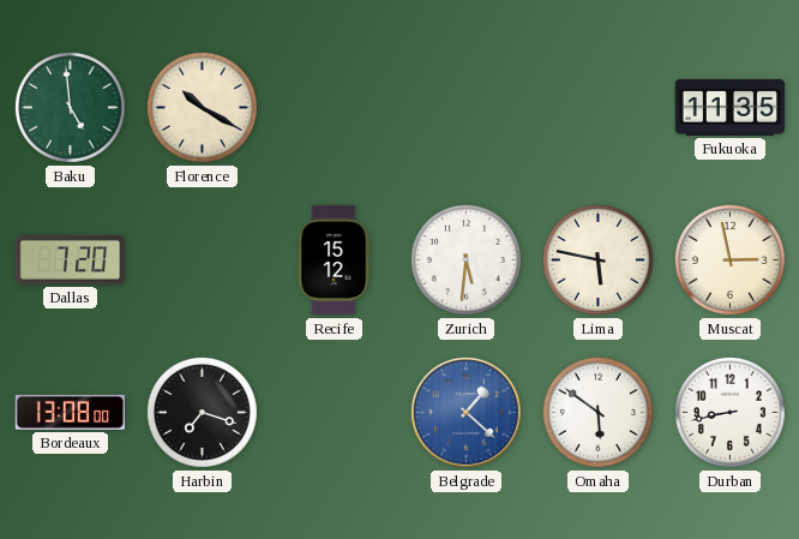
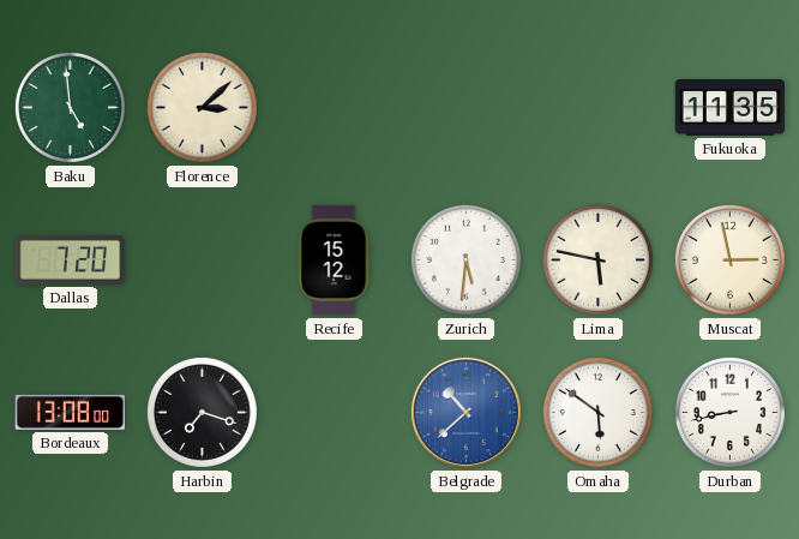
Florence: 10:20 -> 3:08
Belgrade: 1:22 -> 10:38
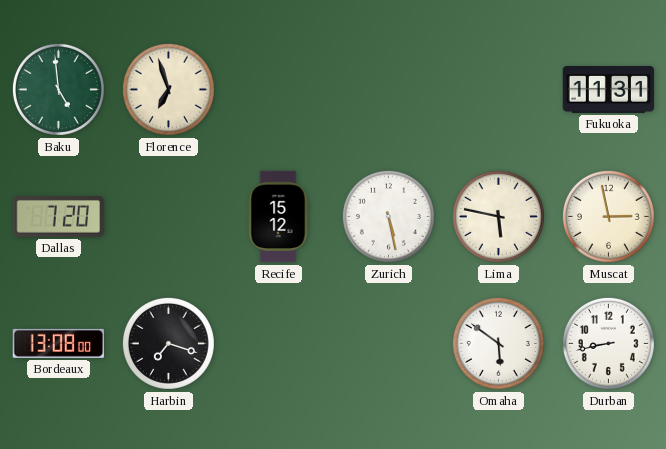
Florence: 3:08 -> 6:57
Fukuoka: 11:35 -> 11:31
Zurich: 5:31 -> 5:28
Belgrade: 10:38 -> none
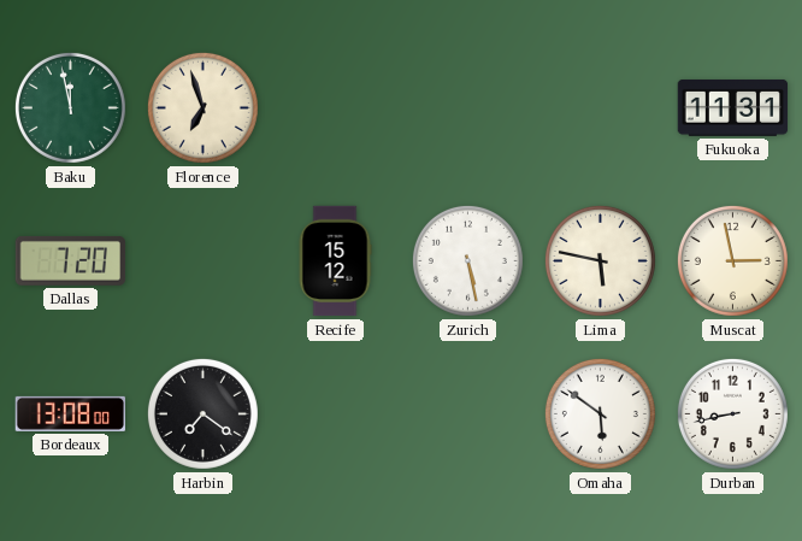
Baku: 4:59 -> 11:58
Harbin: 7:18 -> 7:21
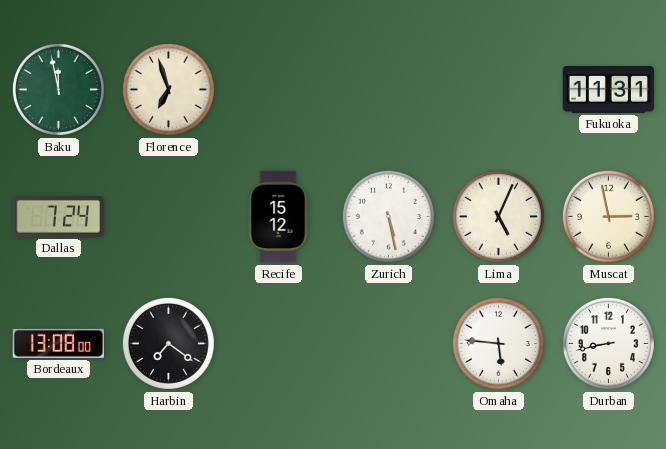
Dallas: 7:20 -> 7:24
Lima: 5:47 -> 5:04
Omaha: 5:51 -> 5:46
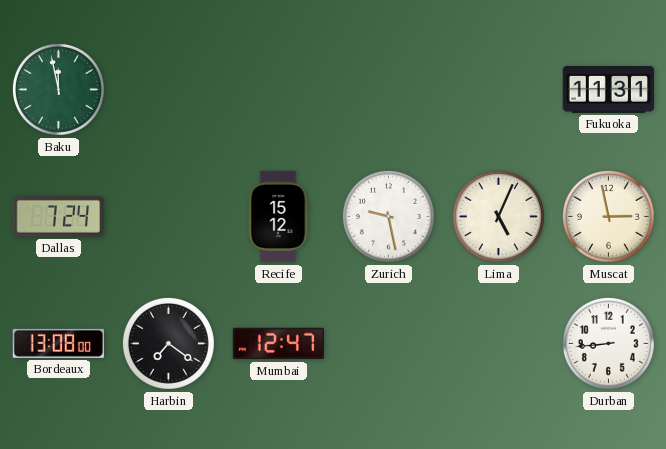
Florence: 6:57 -> none
Zurich: 5:28 -> 9:28
Mumbai: none -> 12:47
Omaha: 5:46 -> none
Durban: 8:43 -> 8:44
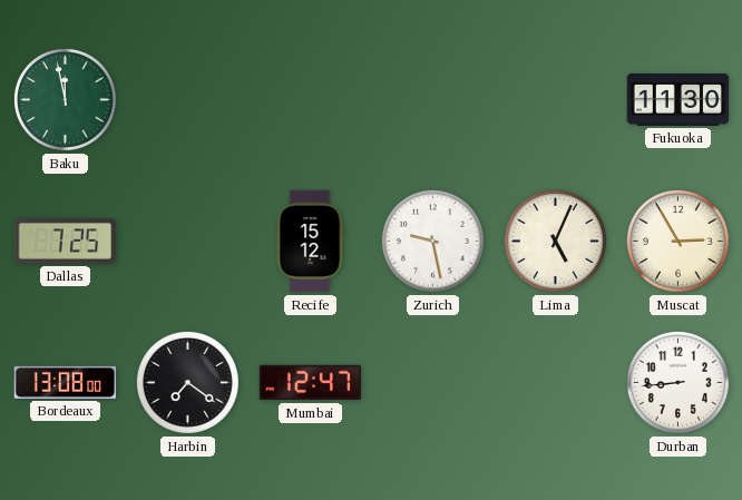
Fukuoka: 11:31 -> 11:30
Dallas: 7:24 -> 7:25
Muscat: 2:58 -> 2:55
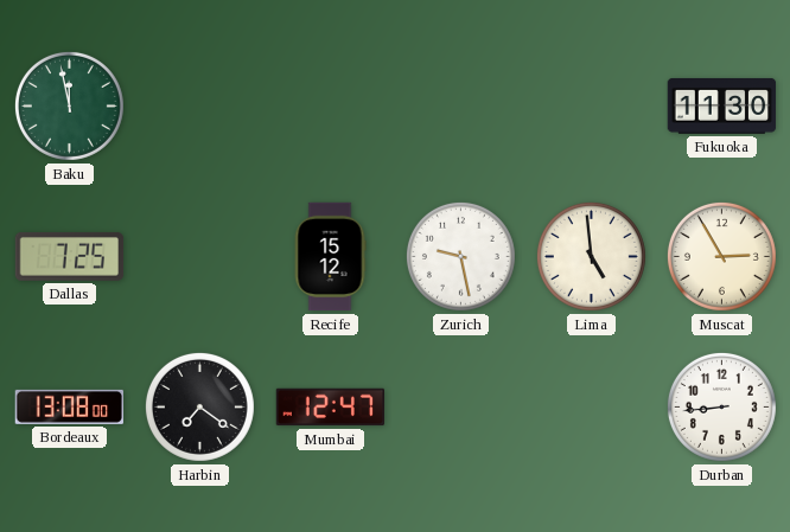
Lima: 5:04 -> 4:59
